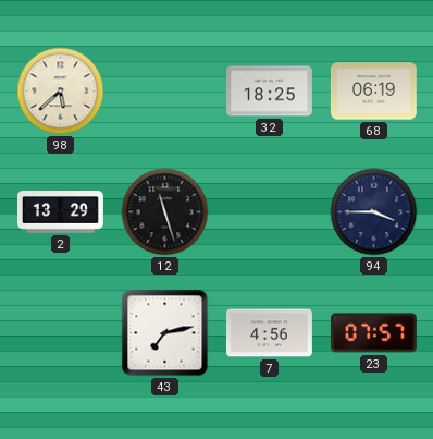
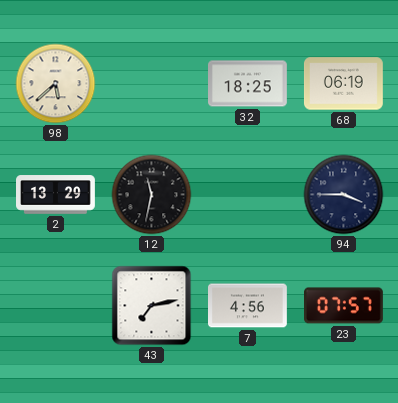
12: 11:27 -> 11:32
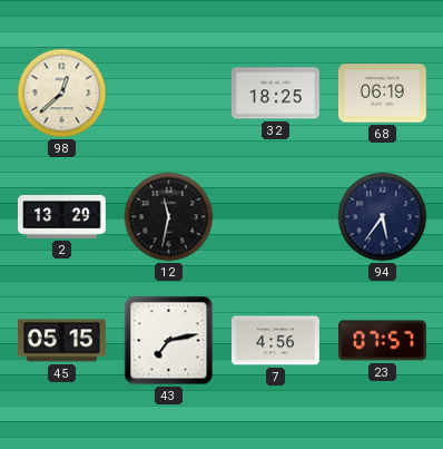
98: 5:38 -> 12:38
94: 3:45 -> 5:36
45: none -> 05:15
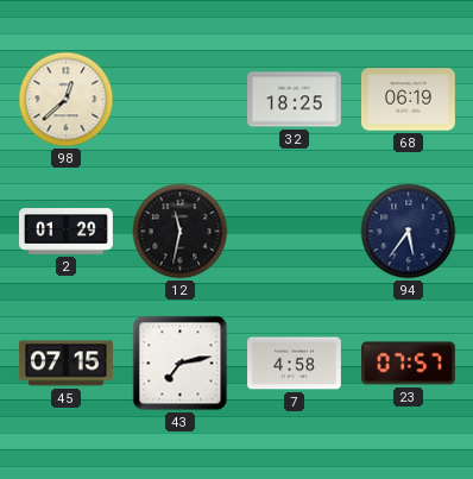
2: 13:29 -> 01:29
45: 05:15 -> 07:15
7: 4:56 -> 4:58
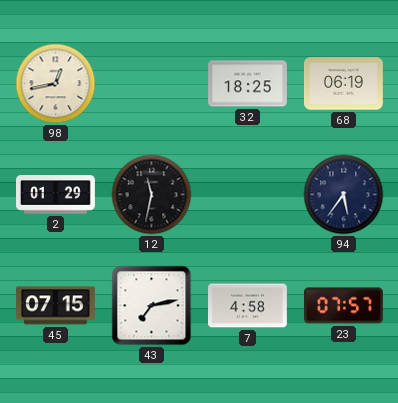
98: 12:38 -> 12:43
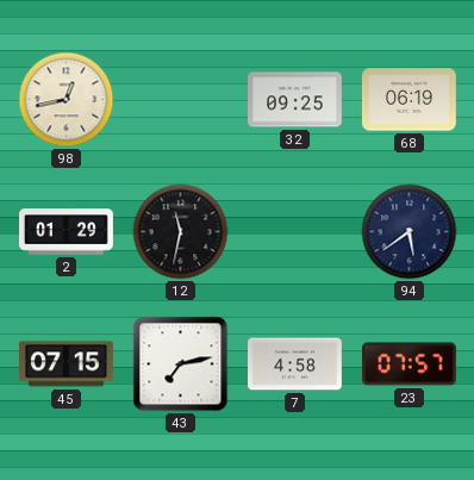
32: 18:25 -> 09:25
94: 5:36 -> 5:39
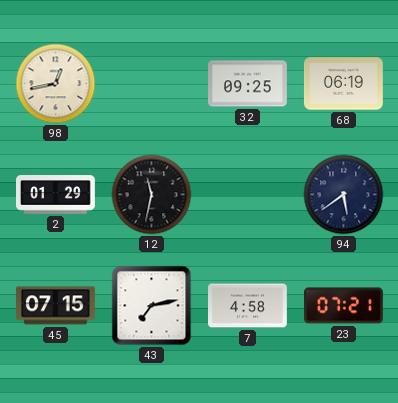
23: 07:57 -> 07:21
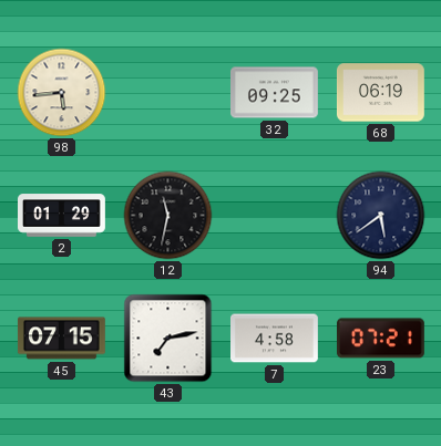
98: 12:43 -> 5:44
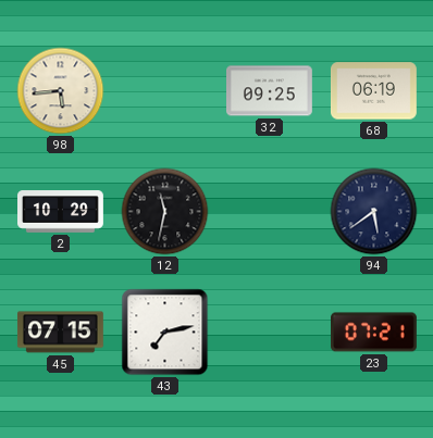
2: 01:29 -> 10:29
7: 4:58 -> none
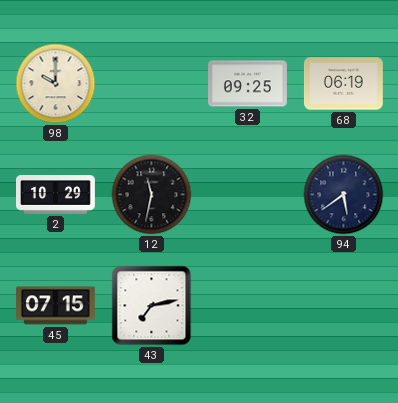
98: 5:44 -> 10:00
23: 07:21 -> none
